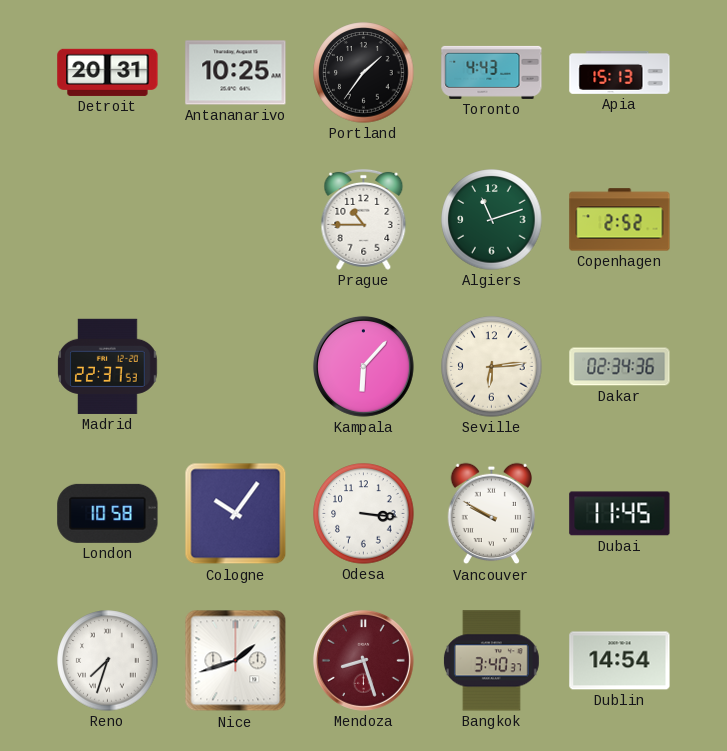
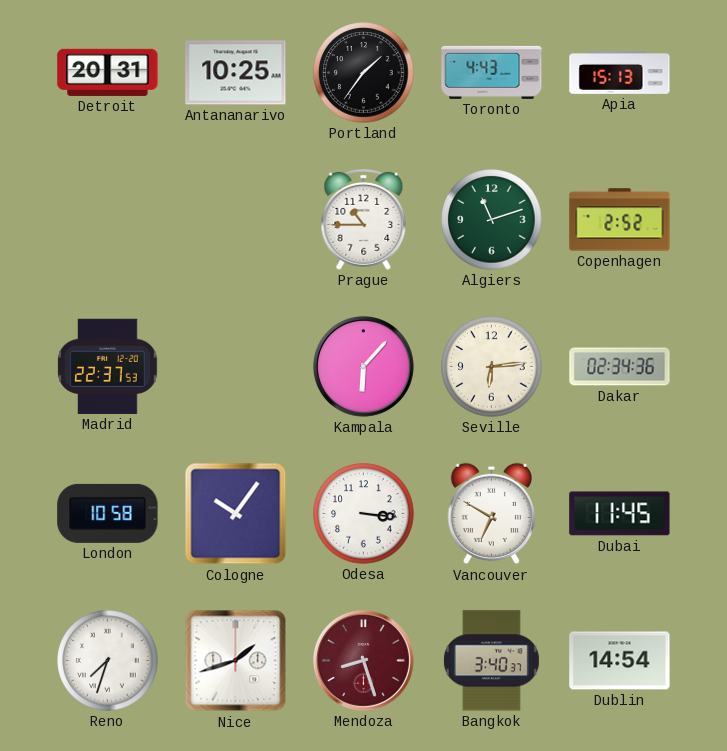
Vancouver: 9:50 -> 6:50
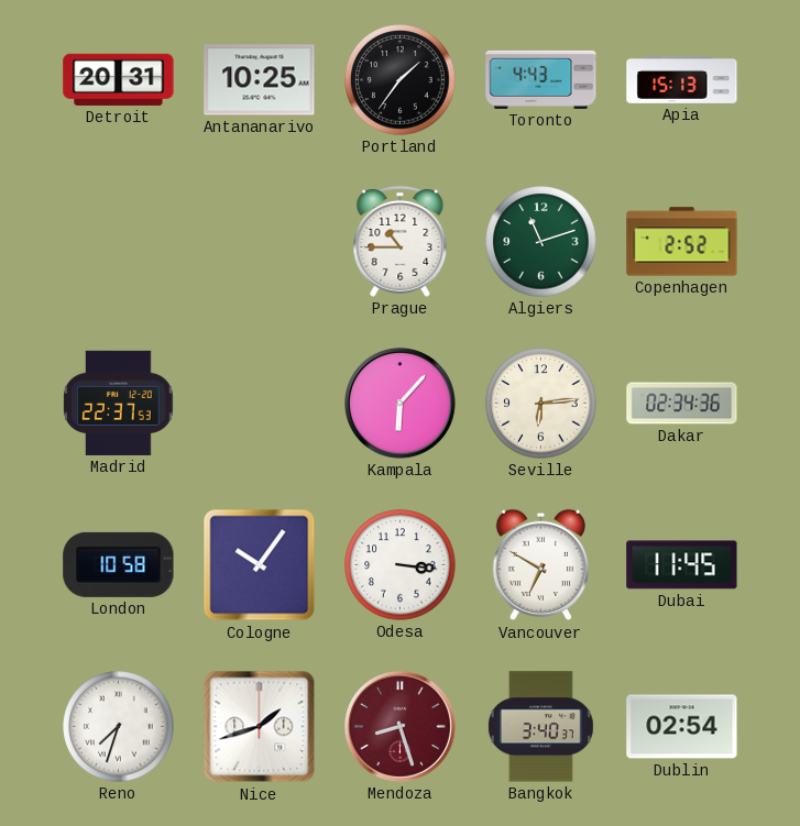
Dublin: 14:54 -> 02:54
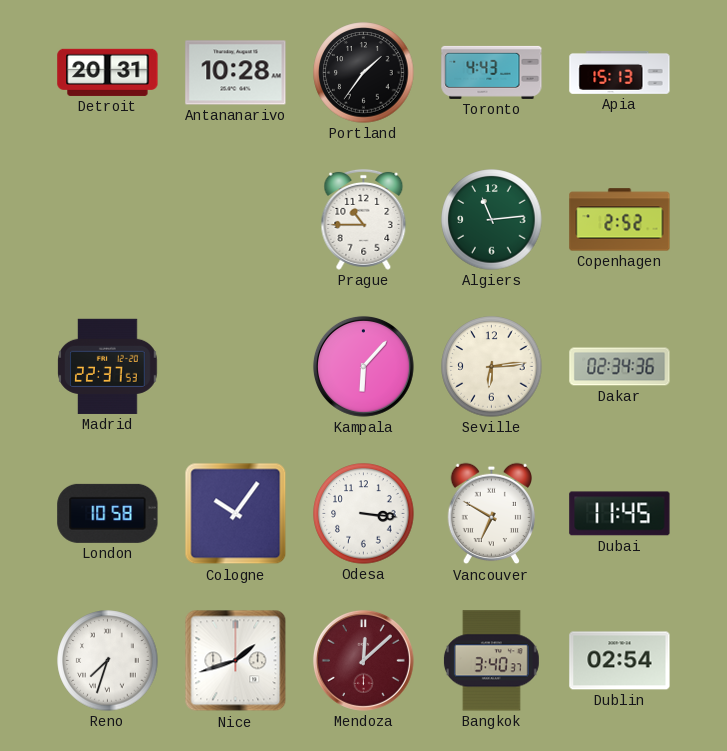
Antananarivo: 10:25 -> 10:28
Algiers: 11:12 -> 11:14
Mendoza: 8:27 -> 12:08
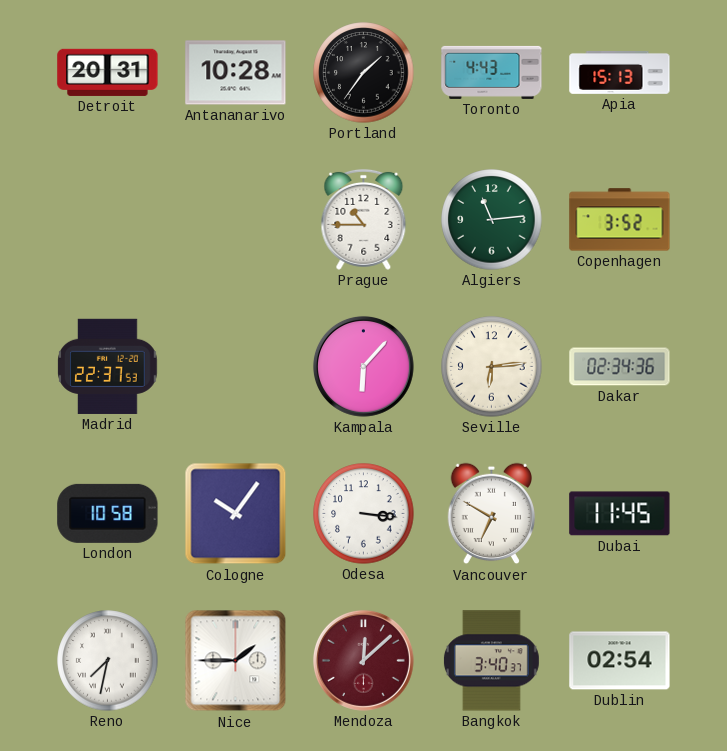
Copenhagen: 2:52 -> 3:52
Reno: 7:33 -> 7:32
Nice: 1:42 -> 1:45
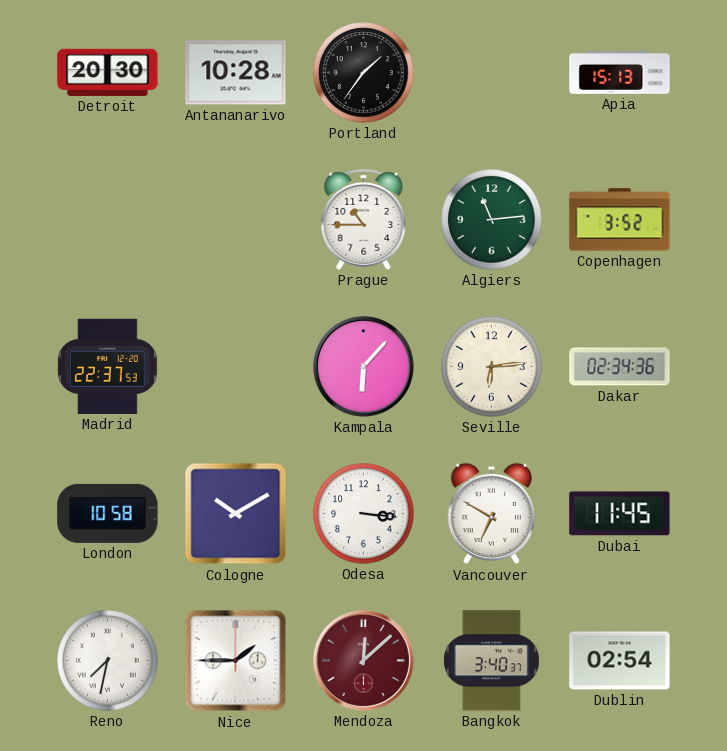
Detroit: 20:31 -> 20:30
Toronto: 4:43 -> none
Cologne: 10:06 -> 10:10
